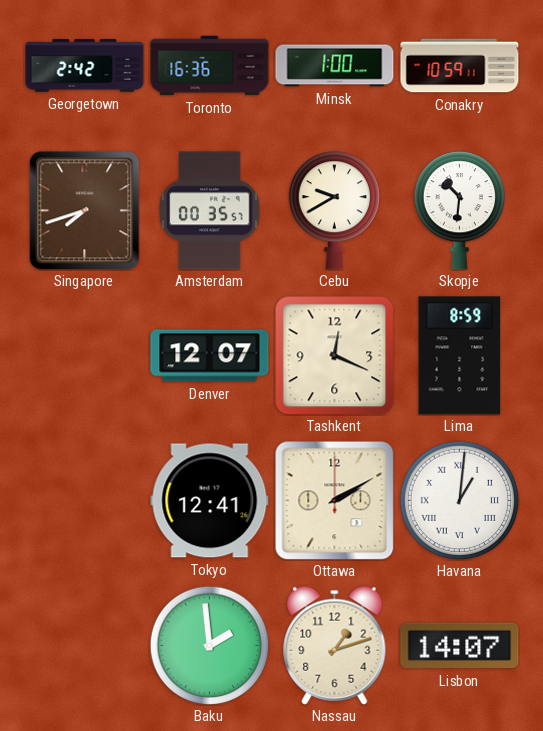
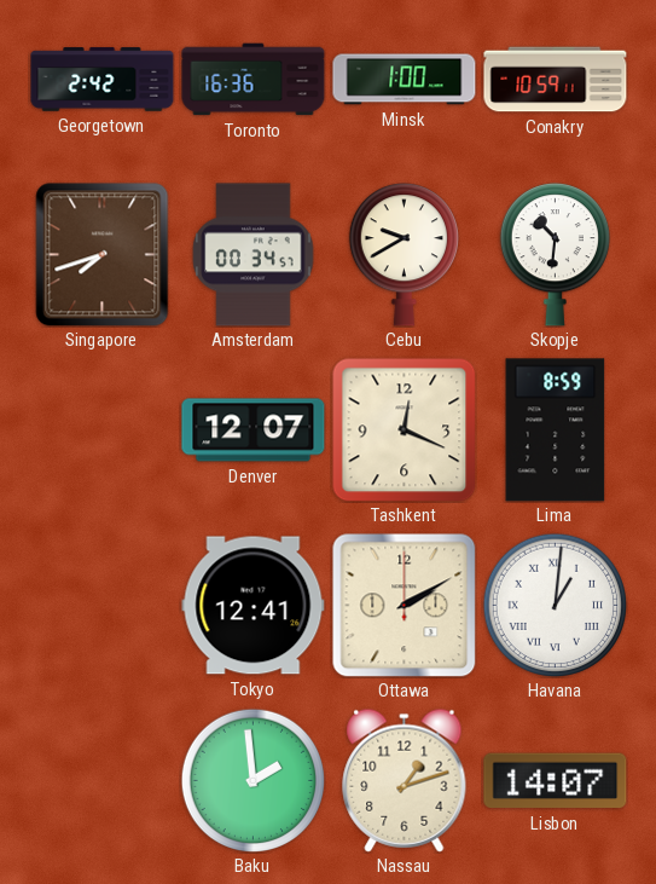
Amsterdam: 00:35 -> 00:34
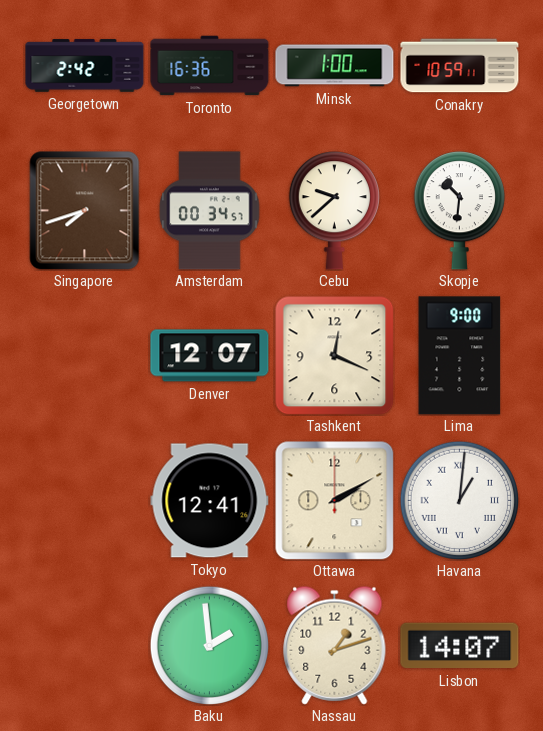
Cebu: 9:40 -> 9:38
Lima: 8:59 -> 9:00
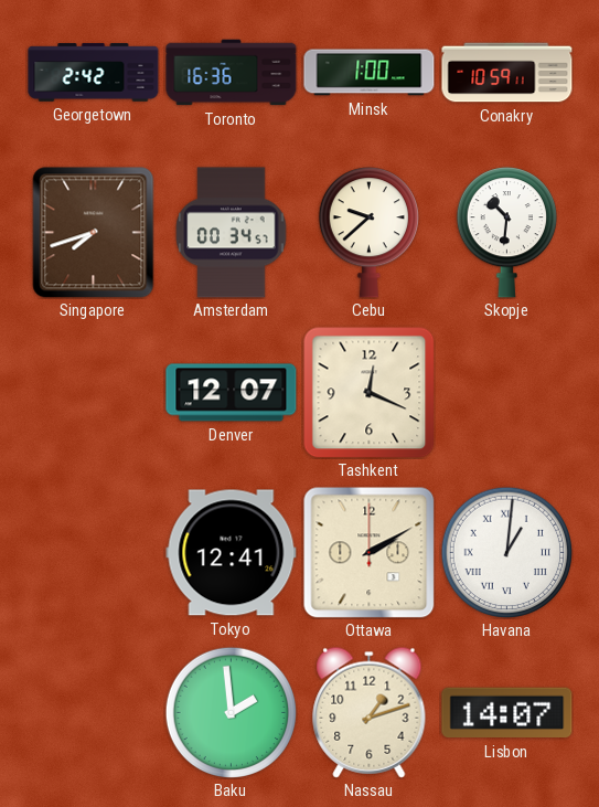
Lima: 9:00 -> none
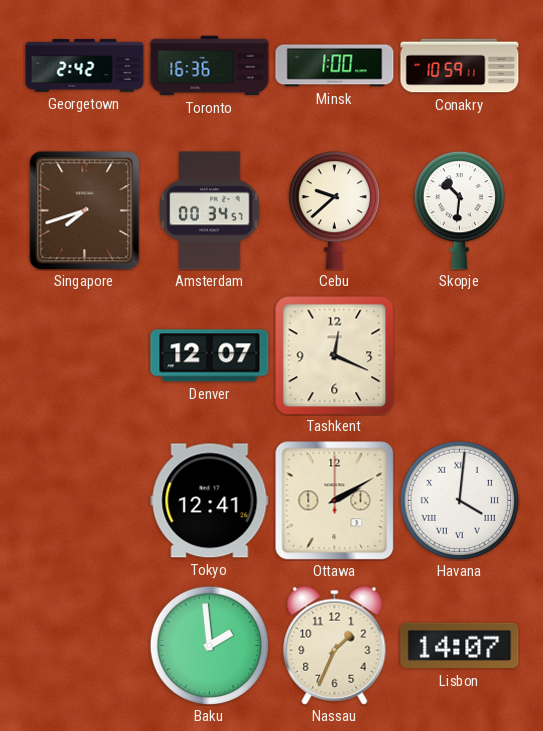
Havana: 1:01 -> 4:01
Nassau: 1:12 -> 1:34
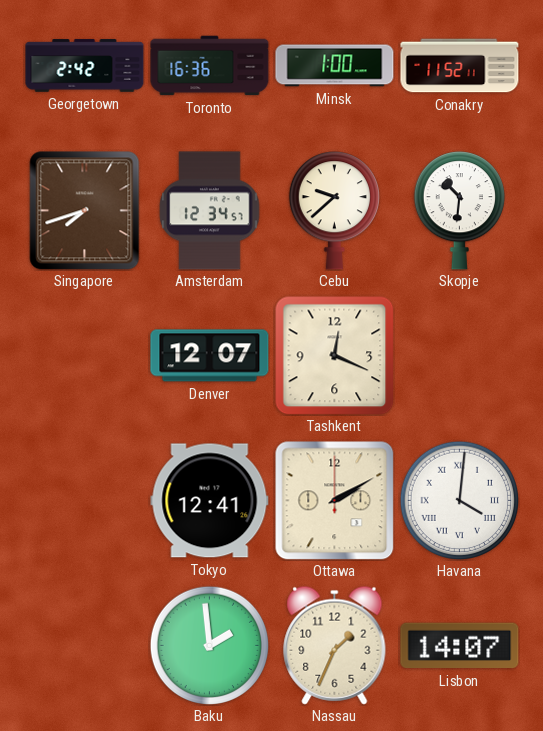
Conakry: 10:59 -> 11:52
Amsterdam: 00:34 -> 12:34
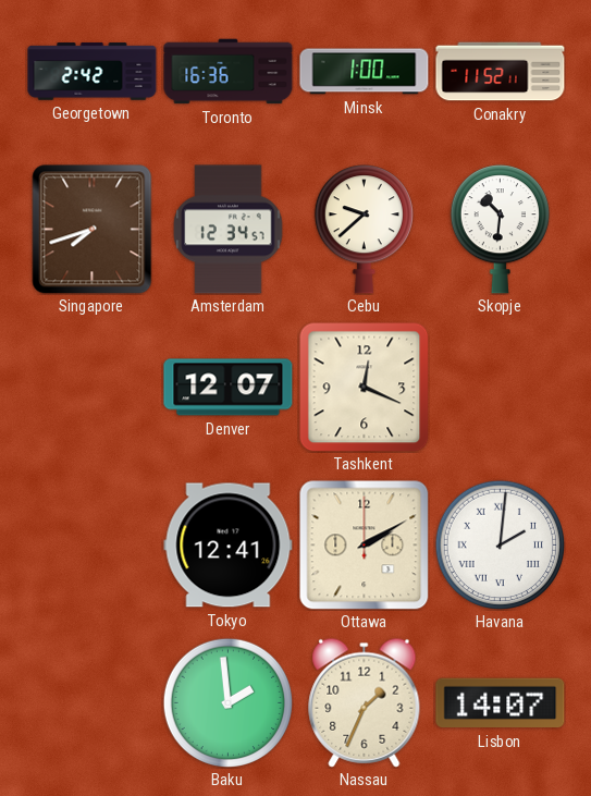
Havana: 4:01 -> 2:01
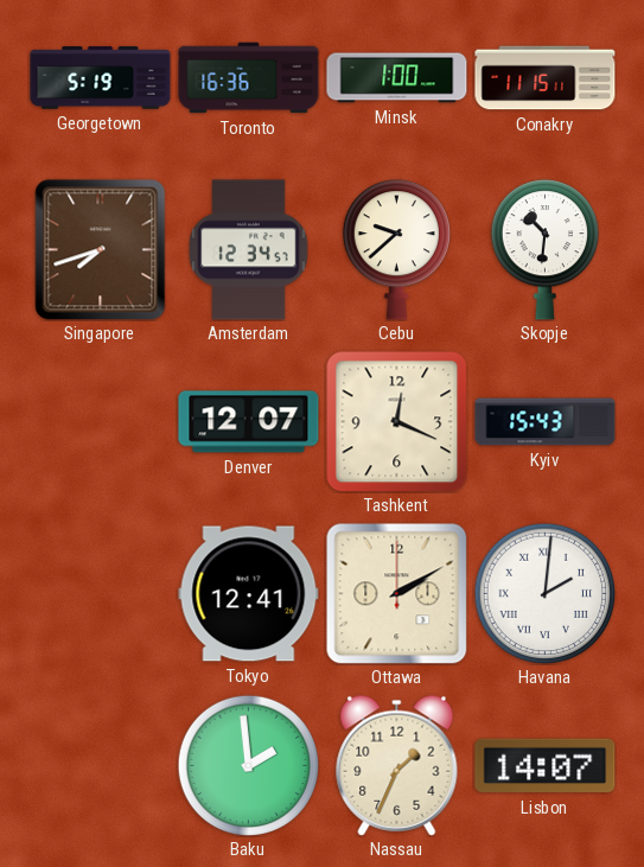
Georgetown: 2:42 -> 5:19
Conakry: 11:52 -> 11:15
Kyiv: none -> 15:43
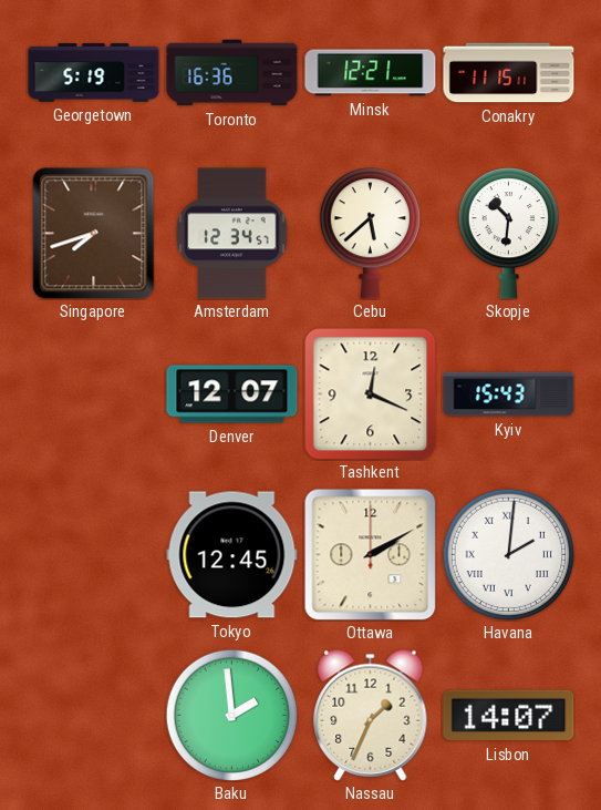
Minsk: 1:00 -> 12:21
Cebu: 9:38 -> 5:38
Tokyo: 12:41 -> 12:45
